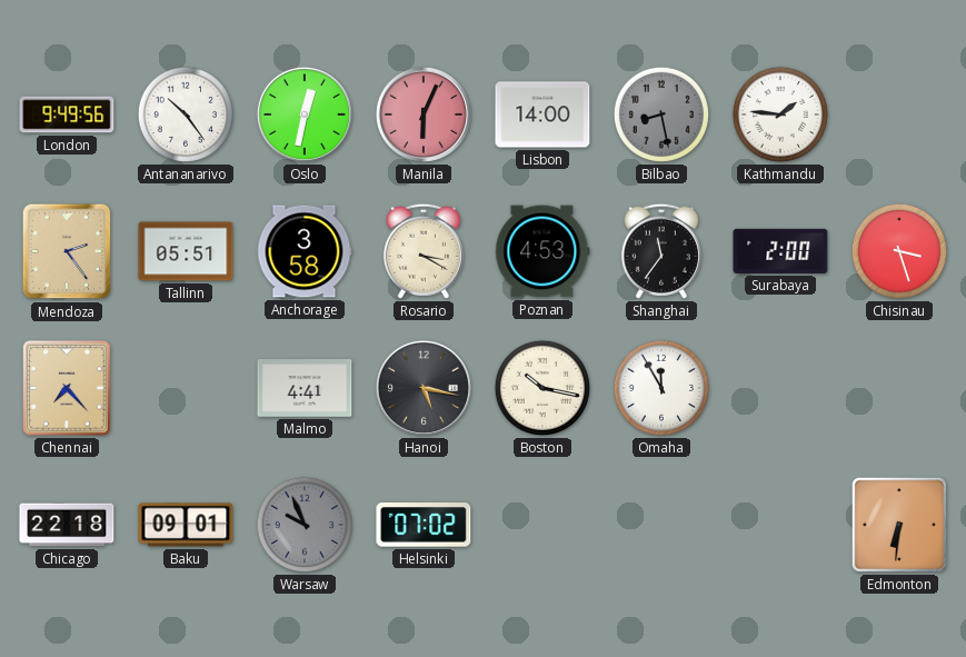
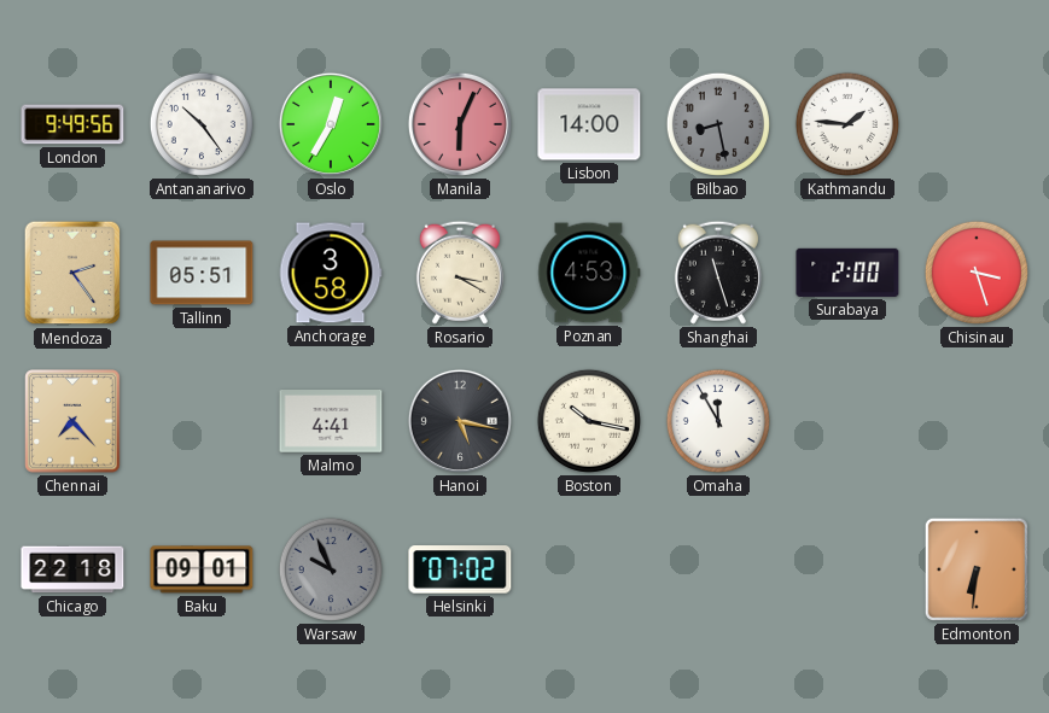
Oslo: 12:32 -> 12:35
Shanghai: 11:36 -> 11:27
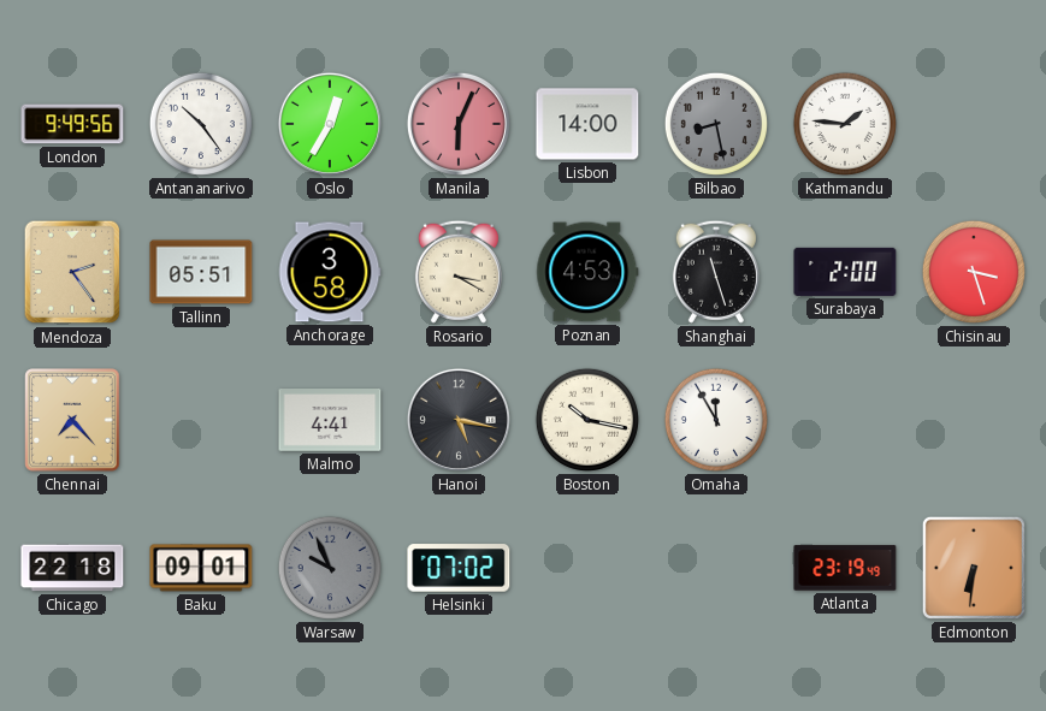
Atlanta: none -> 23:19
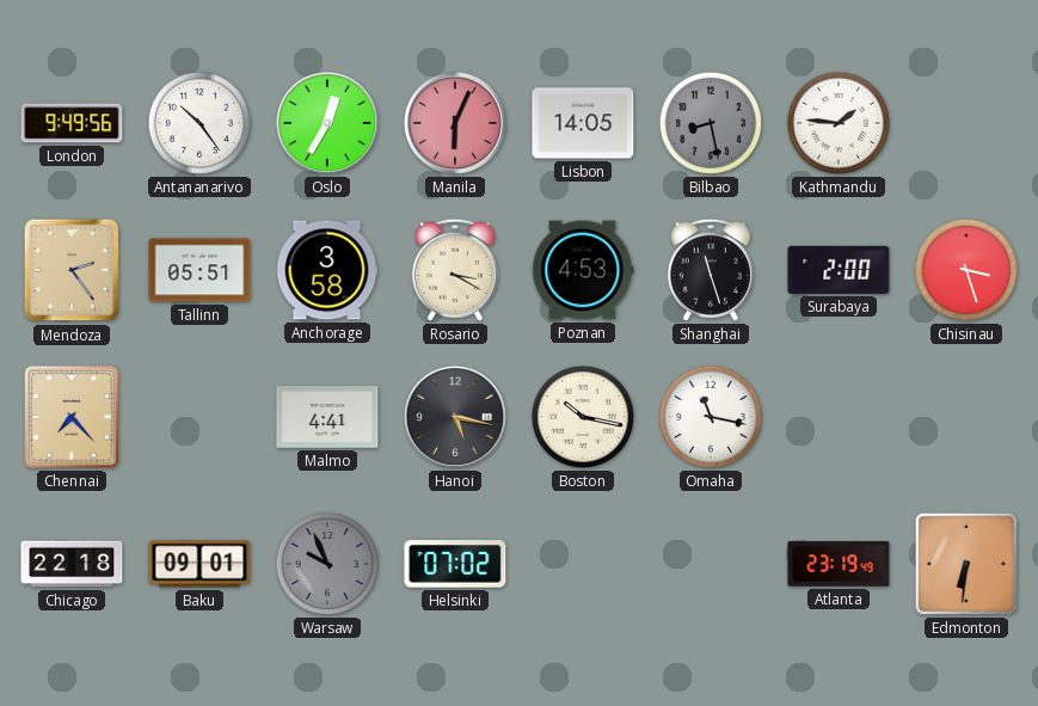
Lisbon: 14:00 -> 14:05
Omaha: 11:55 -> 11:17
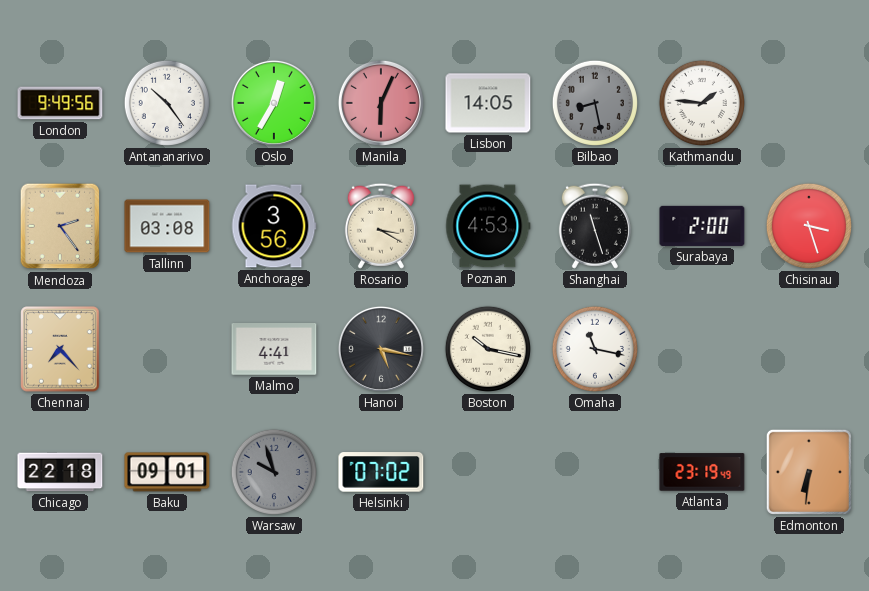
Tallinn: 05:51 -> 03:08
Anchorage: 3:58 -> 3:56
Warsaw: 9:56 -> 9:57
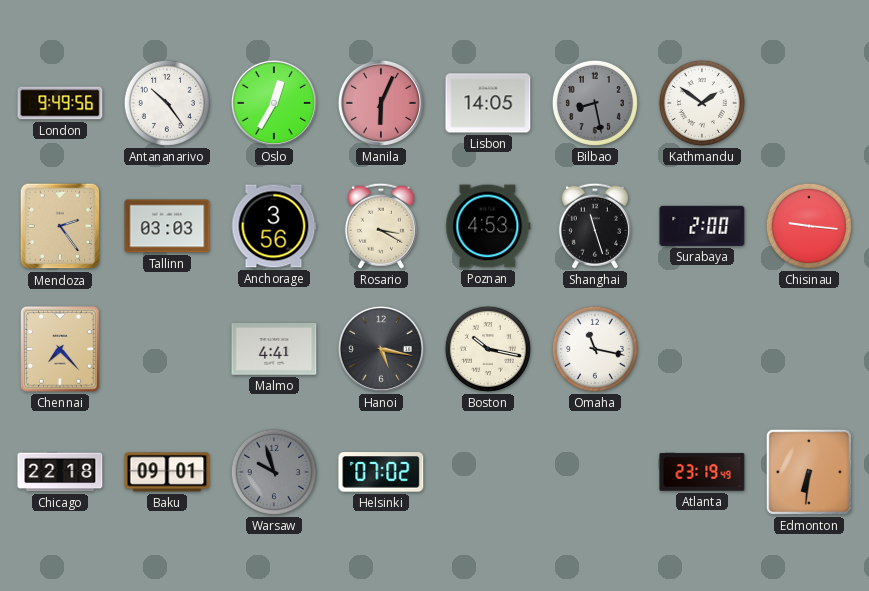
Kathmandu: 1:46 -> 1:51
Tallinn: 03:08 -> 03:03
Chisinau: 3:27 -> 9:16
